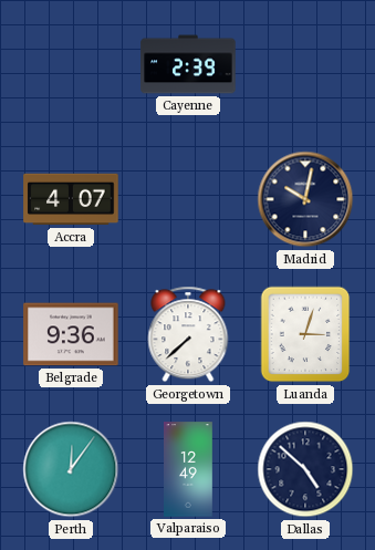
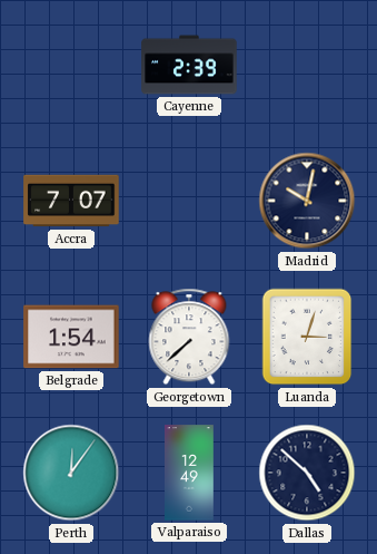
Accra: 4:07 -> 7:07
Belgrade: 9:36 -> 1:54
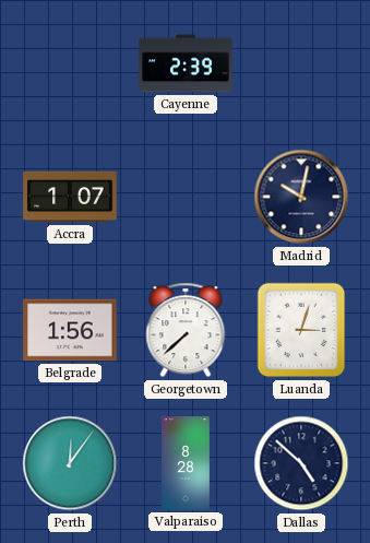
Accra: 7:07 -> 1:07
Belgrade: 1:54 -> 1:56
Valparaiso: 12:49 -> 8:28
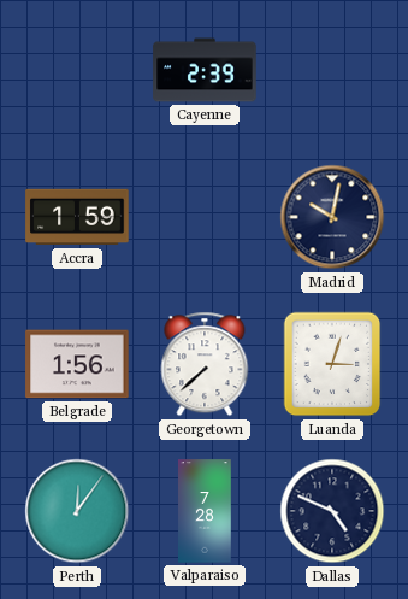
Accra: 1:07 -> 1:59
Valparaiso: 8:28 -> 7:28
Dallas: 4:52 -> 4:49
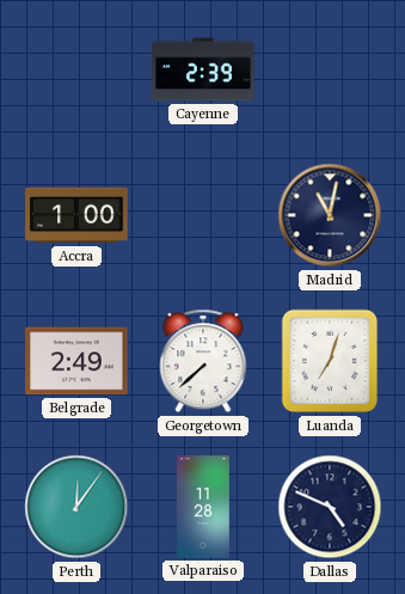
Accra: 1:59 -> 1:00
Madrid: 10:02 -> 11:02
Belgrade: 1:56 -> 2:49
Luanda: 3:03 -> 7:03
Valparaiso: 7:28 -> 11:28
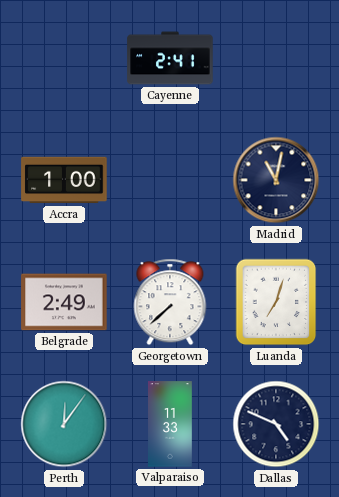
Cayenne: 2:39 -> 2:41
Valparaiso: 11:28 -> 11:33
